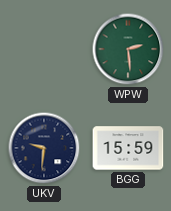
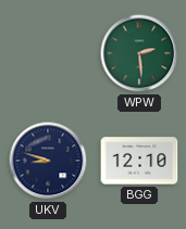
UKV: 9:31 -> 8:48
BGG: 15:59 -> 12:10
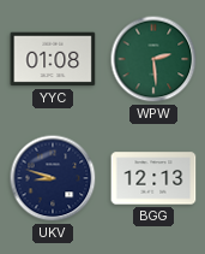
YYC: none -> 01:08
BGG: 12:10 -> 12:13
